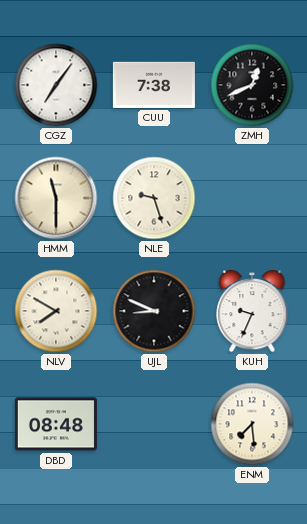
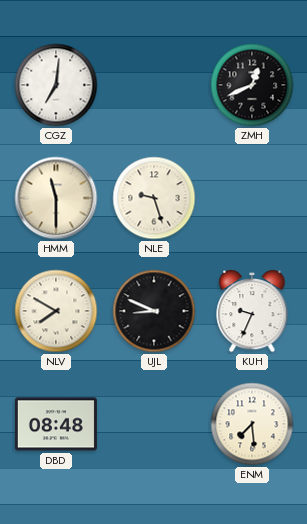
CGZ: 7:06 -> 7:01
CUU: 7:38 -> none
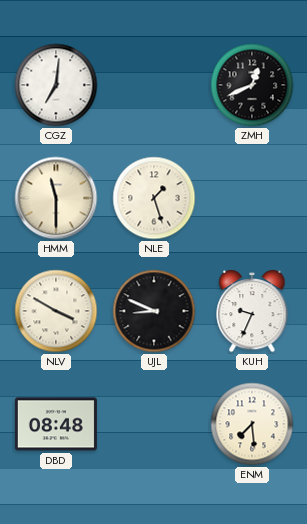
NLE: 9:27 -> 1:27
NLV: 7:50 -> 3:50
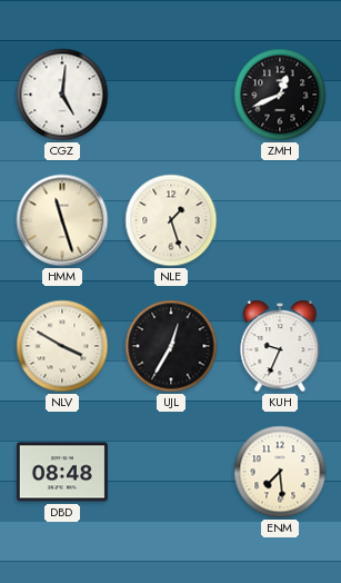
CGZ: 7:01 -> 5:01
HMM: 11:30 -> 11:27
UJL: 8:49 -> 12:35
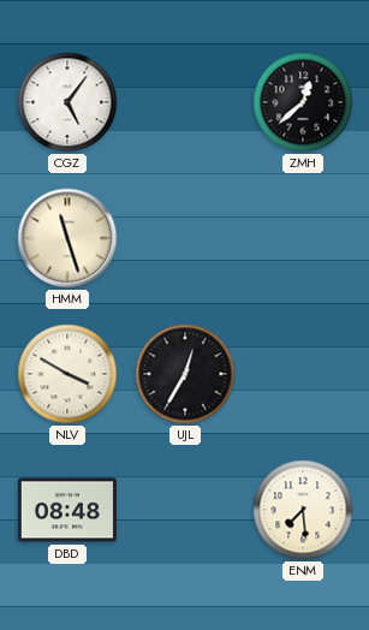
CGZ: 5:01 -> 5:06
ZMH: 12:41 -> 12:38
NLE: 1:27 -> none
KUH: 9:34 -> none
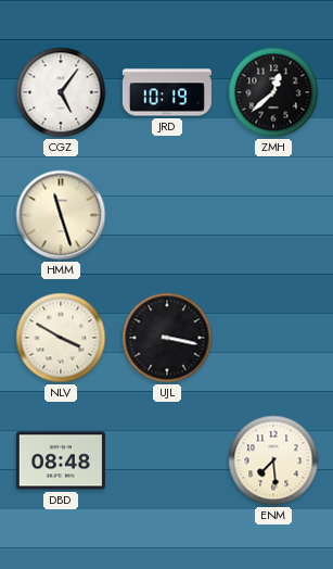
JRD: none -> 10:19
UJL: 12:35 -> 3:17
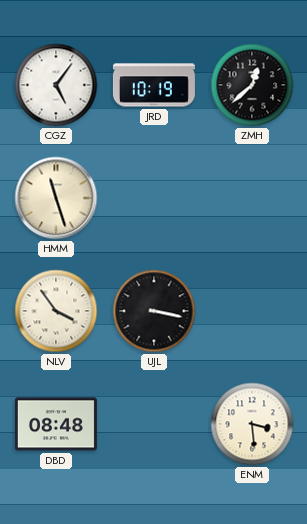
NLV: 3:50 -> 3:54
ENM: 7:29 -> 3:29
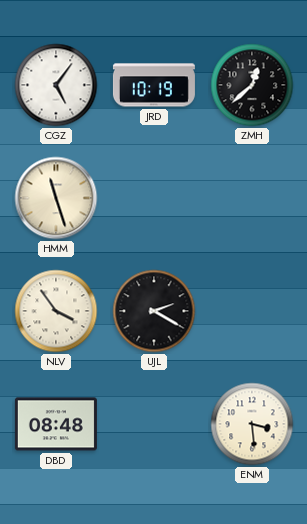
UJL: 3:17 -> 2:20
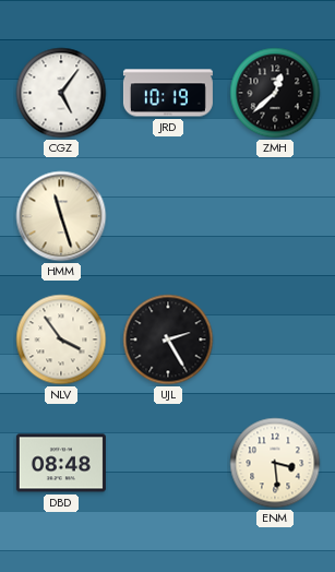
UJL: 2:20 -> 2:25
